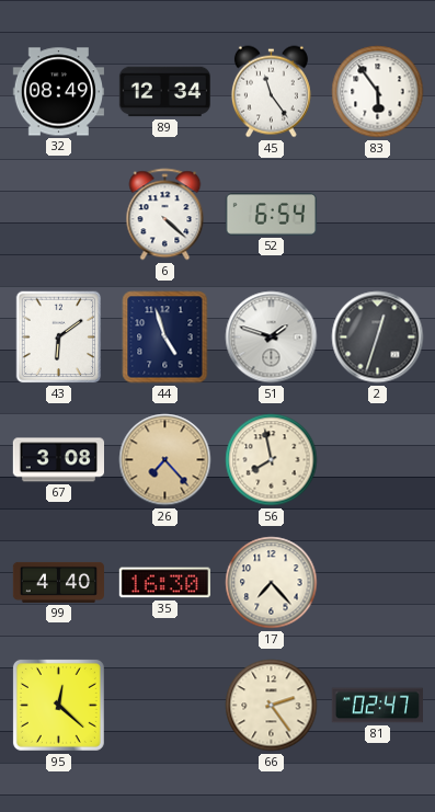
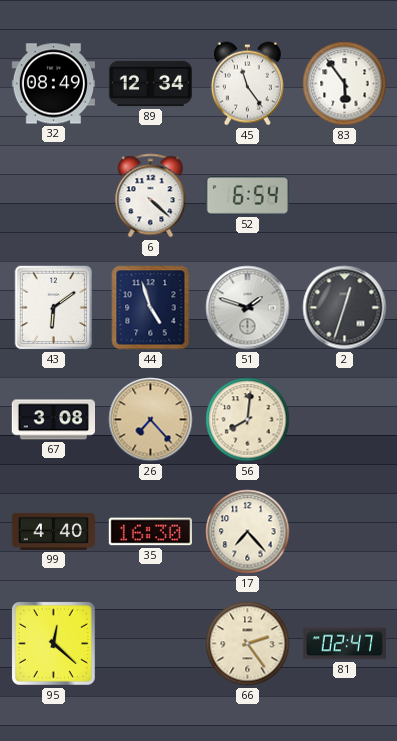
56: 7:58 -> 8:01
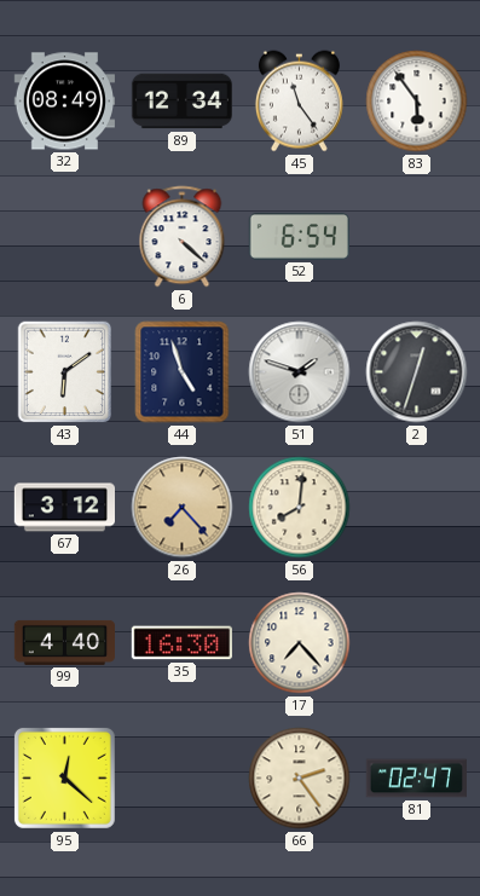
67: 3:08 -> 3:12
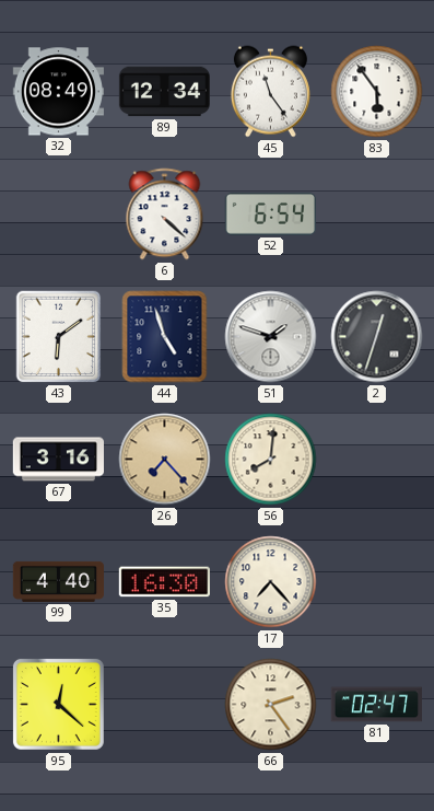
67: 3:12 -> 3:16
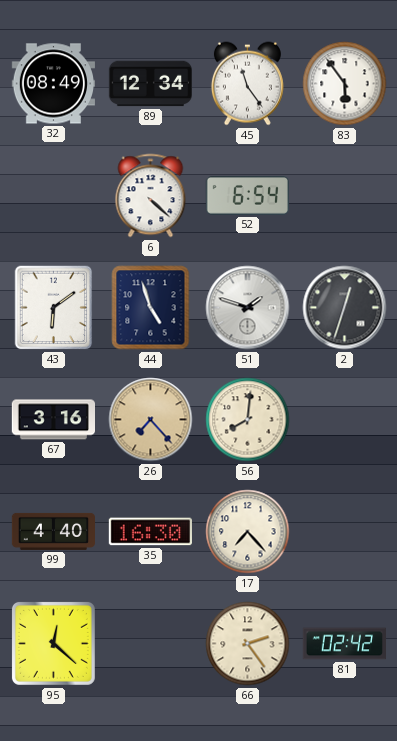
81: 02:47 -> 02:42
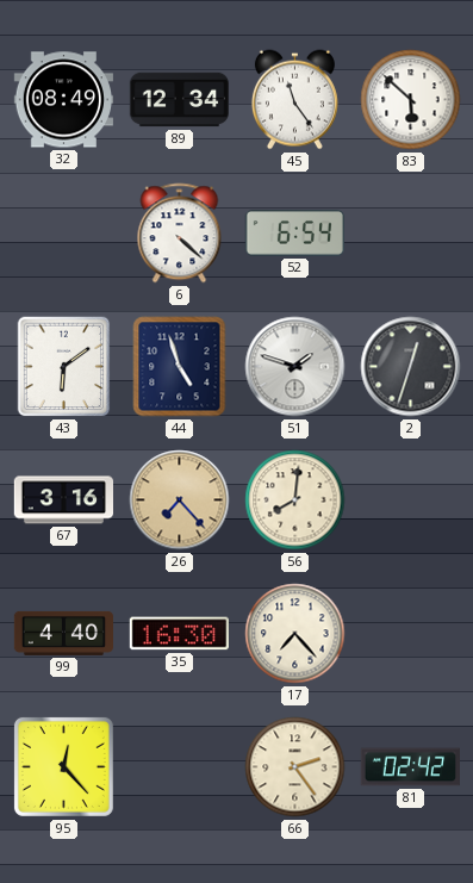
83: 5:54 -> 5:52
95: 12:22 -> 12:23
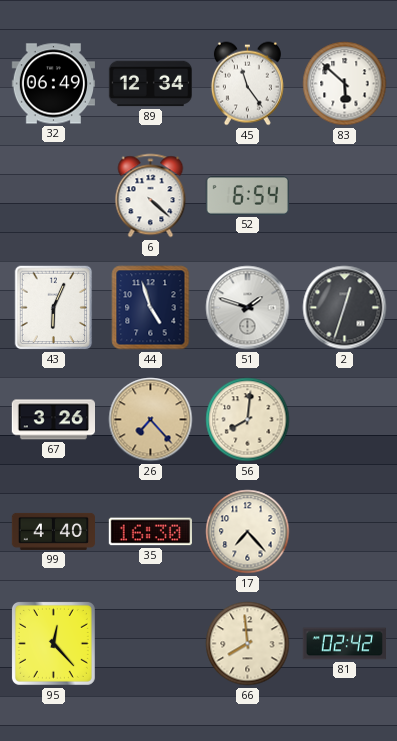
32: 08:49 -> 06:49
43: 6:09 -> 6:04
67: 3:16 -> 3:26
66: 2:24 -> 7:59
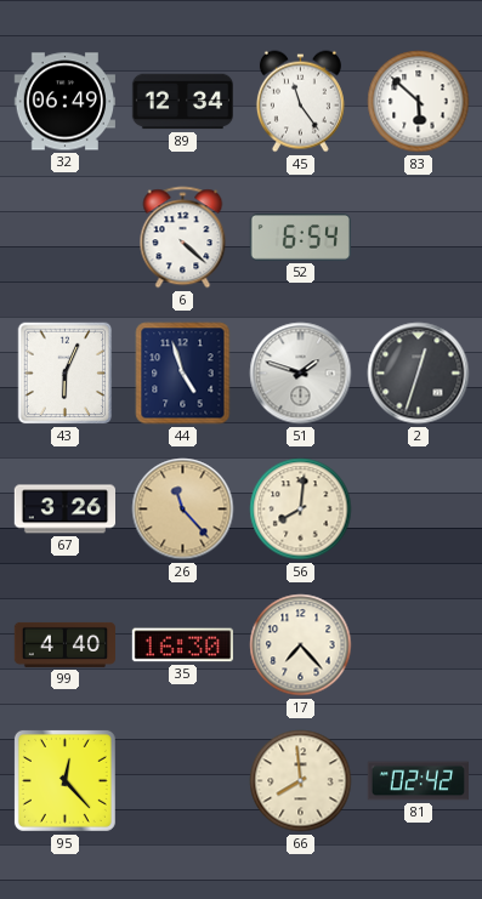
26: 7:23 -> 11:23
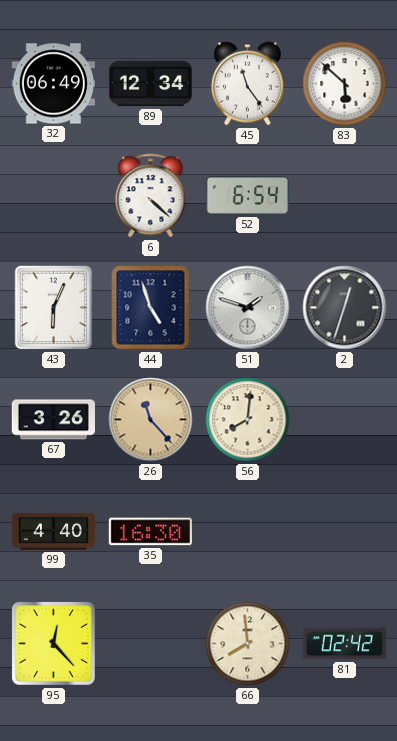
17: 7:23 -> none
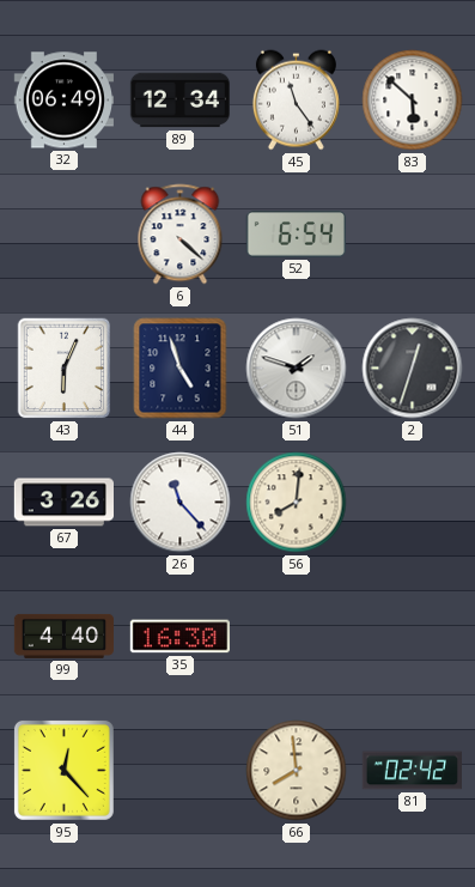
26 dial: champagne -> white
